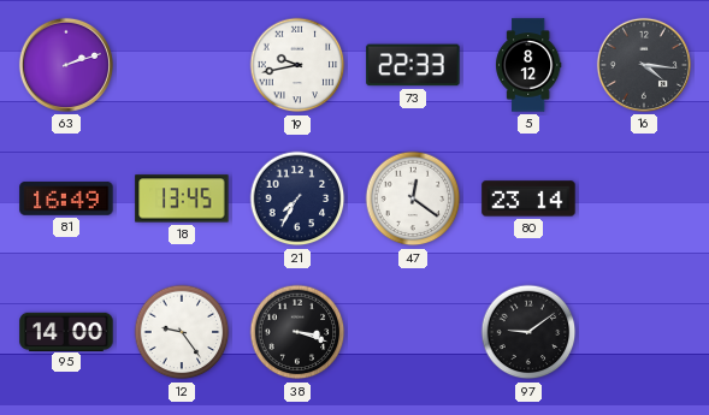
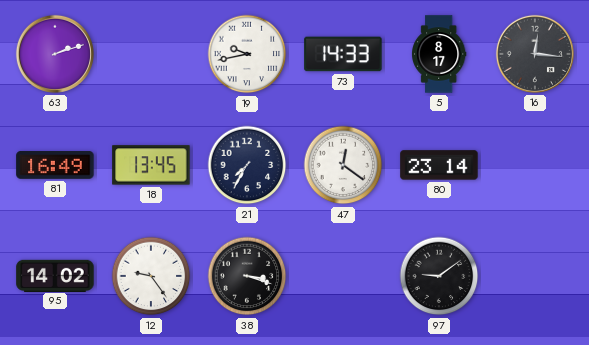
73: 22:33 -> 14:33
5: 8:12 -> 8:17
16: 4:16 -> 12:16
95: 14:00 -> 14:02
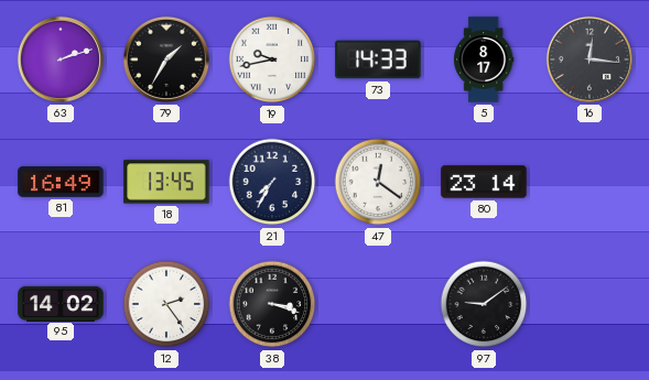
79: none -> 1:35
12: 9:24 -> 2:24
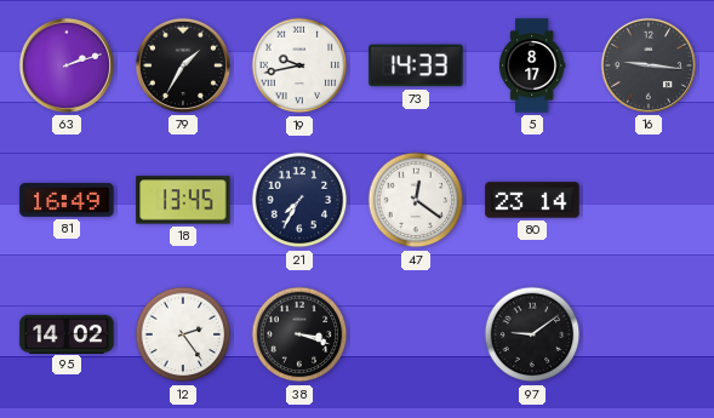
16: 12:16 -> 9:16
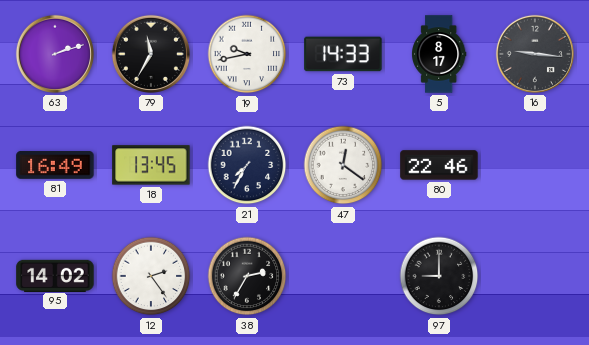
79: 1:35 -> 11:35
80: 23:14 -> 22:46
38: 3:18 -> 2:35
97: 9:09 -> 9:00
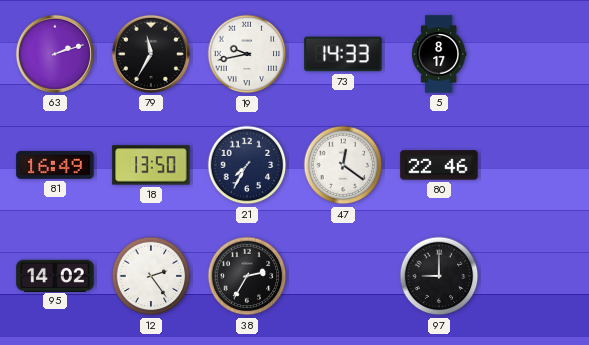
16: 9:16 -> none
18: 13:45 -> 13:50
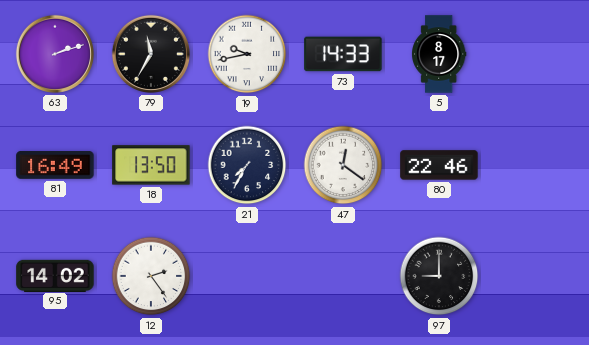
38: 2:35 -> none
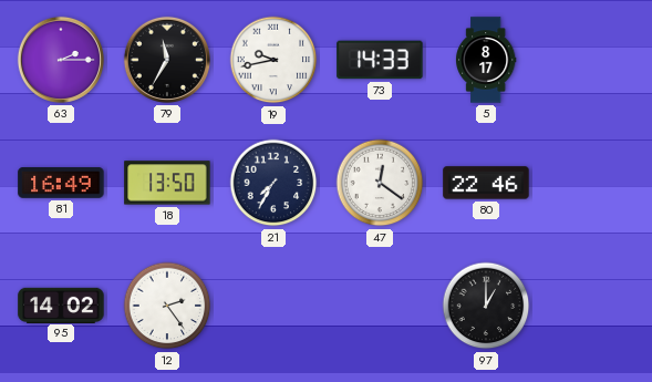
63: 2:12 -> 2:15
97: 9:00 -> 1:00
